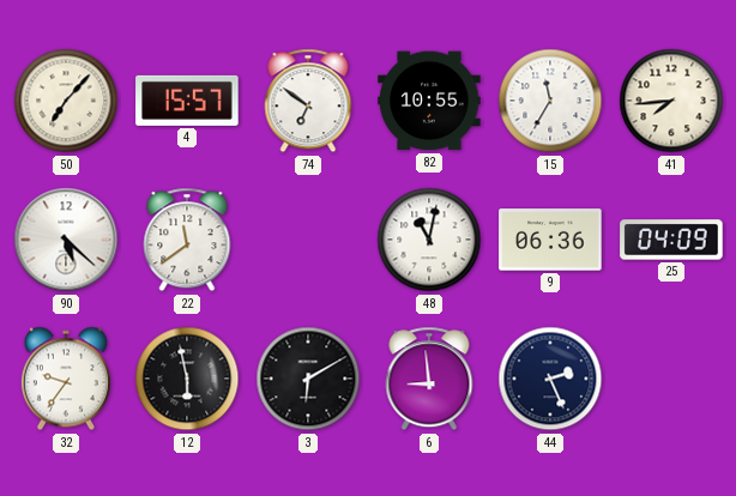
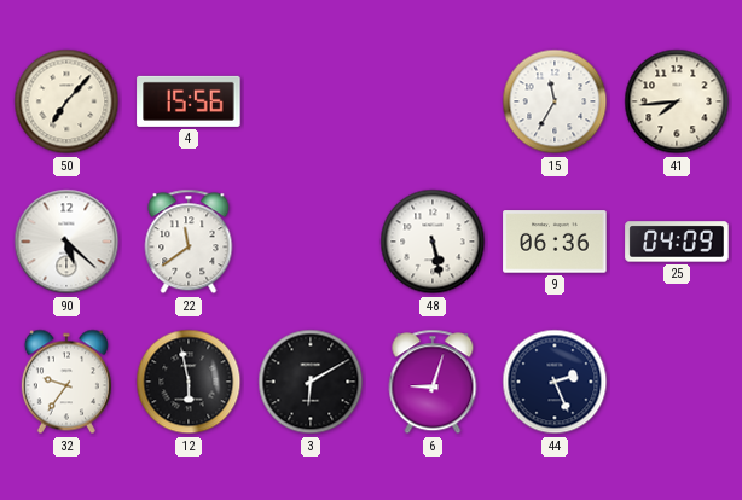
4: 15:57 -> 15:56
74: 6:51 -> none
82: 10:55 -> none
48: 11:02 -> 5:28
6: 8:59 -> 9:03
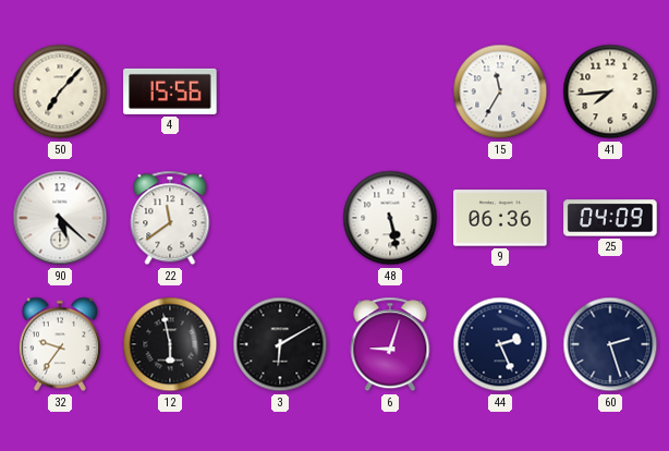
60: none -> 2:27
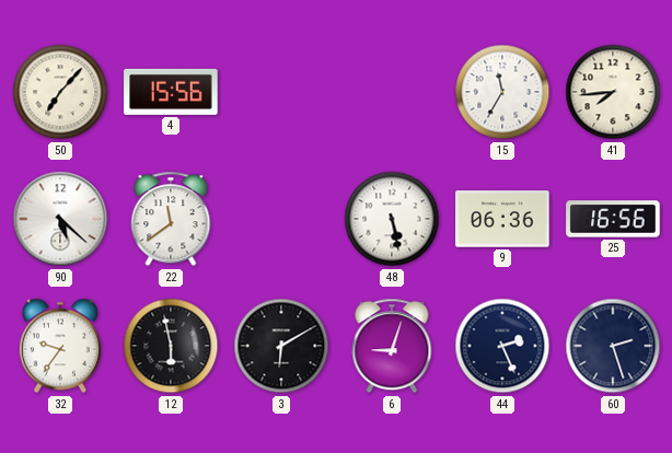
25: 04:09 -> 16:56
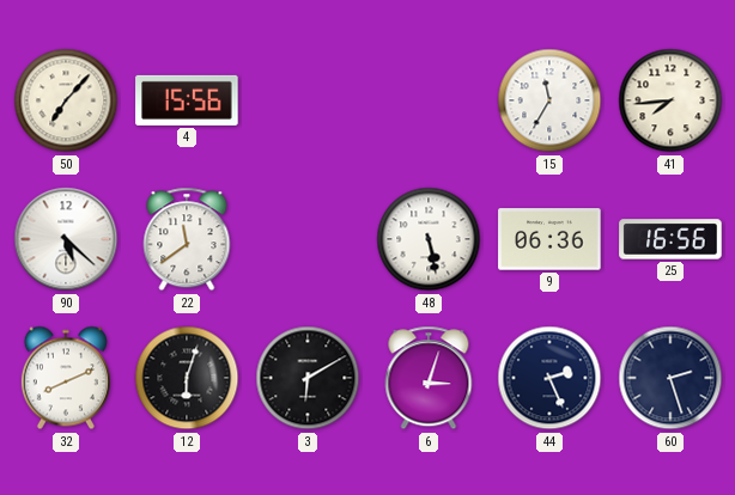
32: 9:36 -> 8:11
12: 5:58 -> 6:03
6: 9:03 -> 3:03
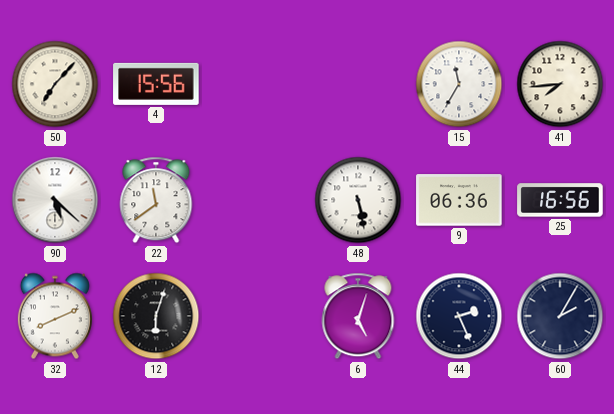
3: 6:10 -> none
6: 3:03 -> 5:03
60: 2:27 -> 2:05
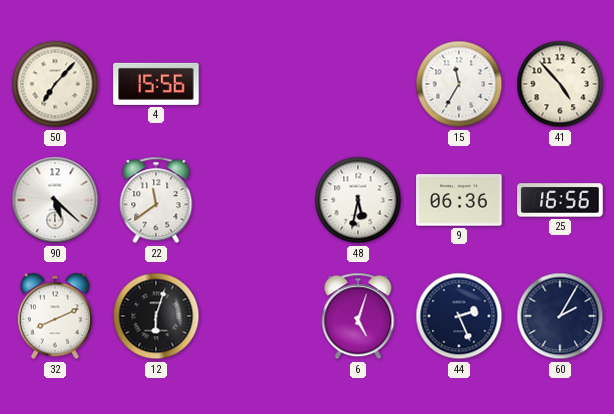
41: 7:44 -> 4:53
48: 5:28 -> 5:32
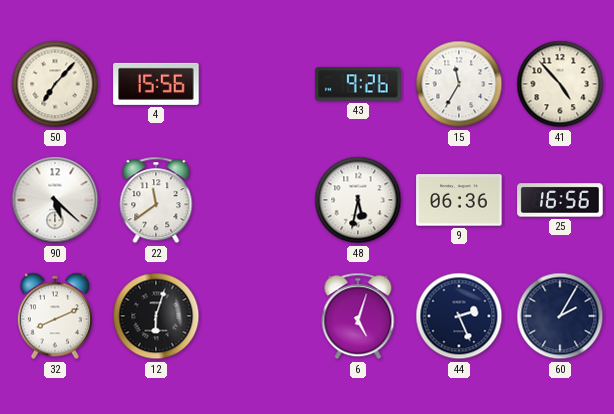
43: none -> 9:26
